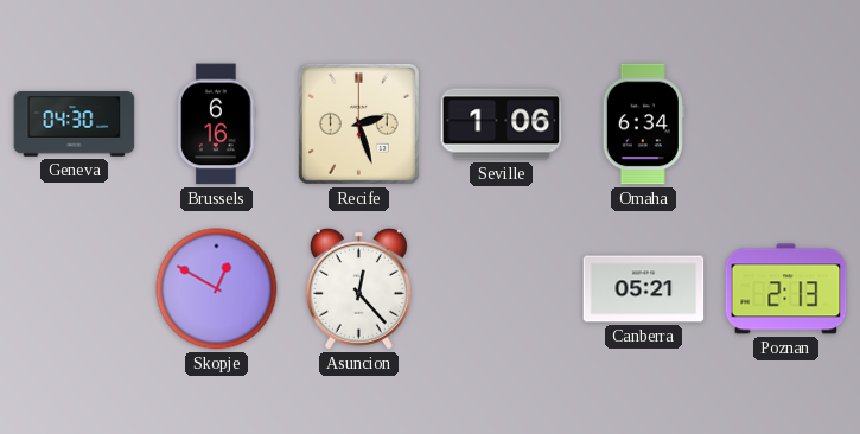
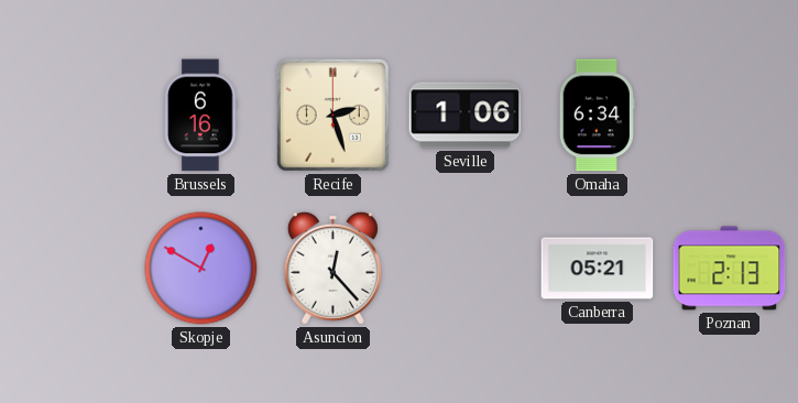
Geneva: 04:30 -> none
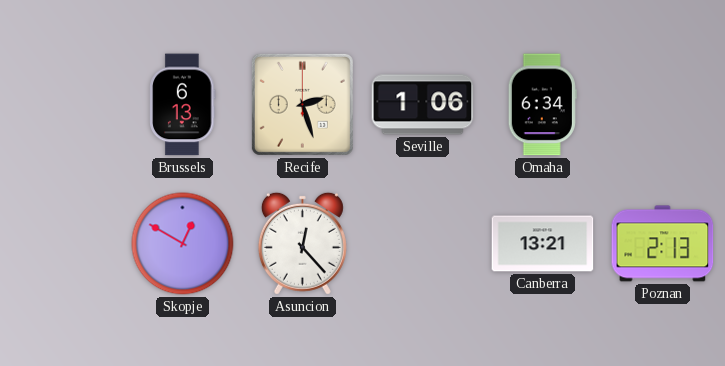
Brussels: 6:16 -> 6:13
Canberra: 05:21 -> 13:21
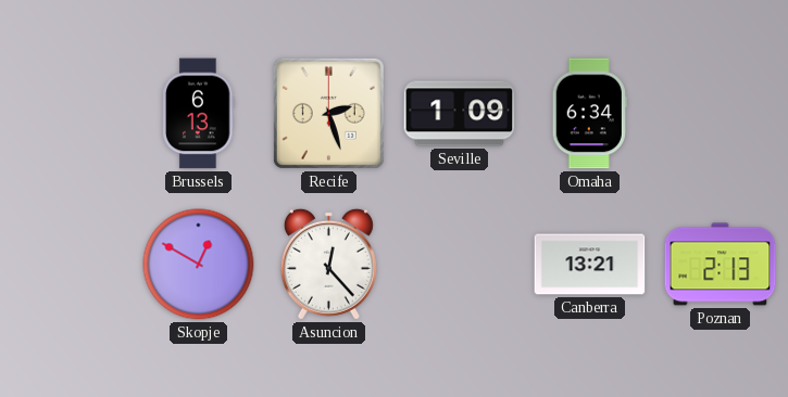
Seville: 1:06 -> 1:09
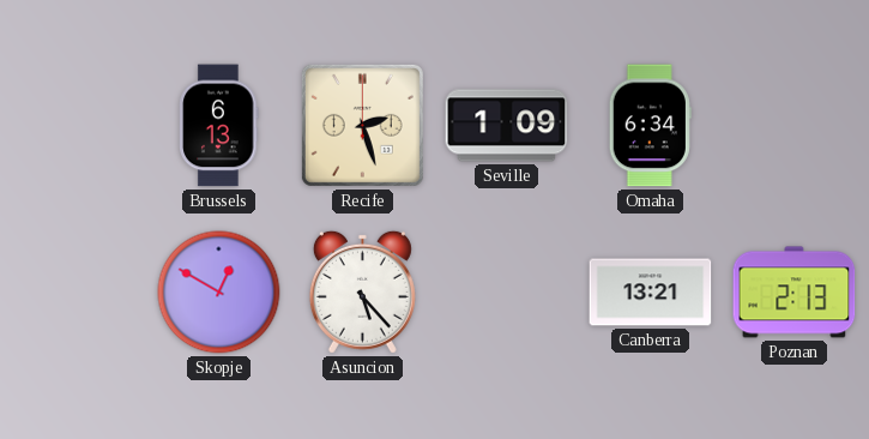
Asuncion: 12:23 -> 5:23
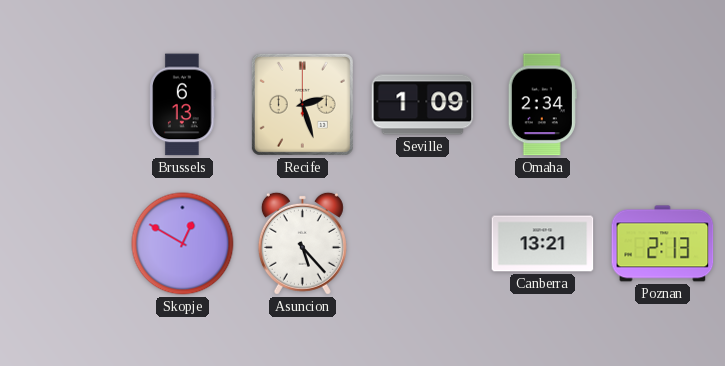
Omaha: 6:34 -> 2:34
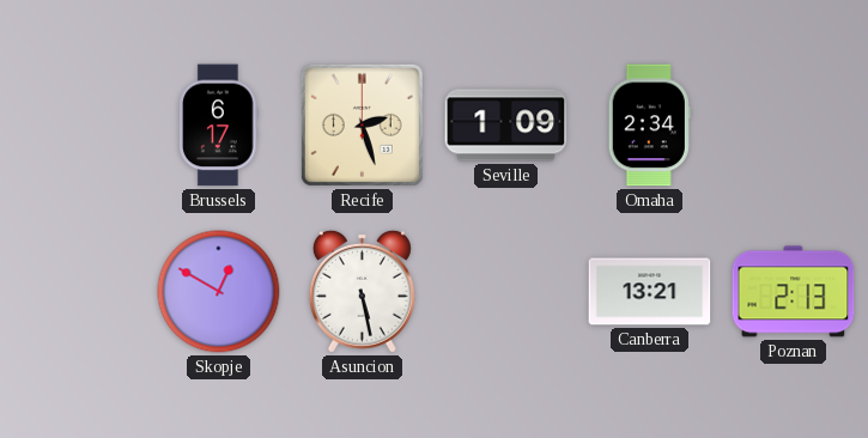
Brussels: 6:13 -> 6:17
Asuncion: 5:23 -> 5:28
